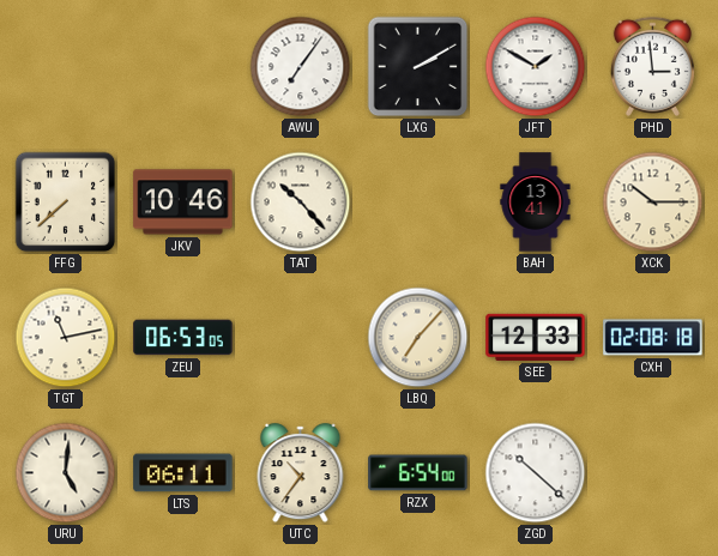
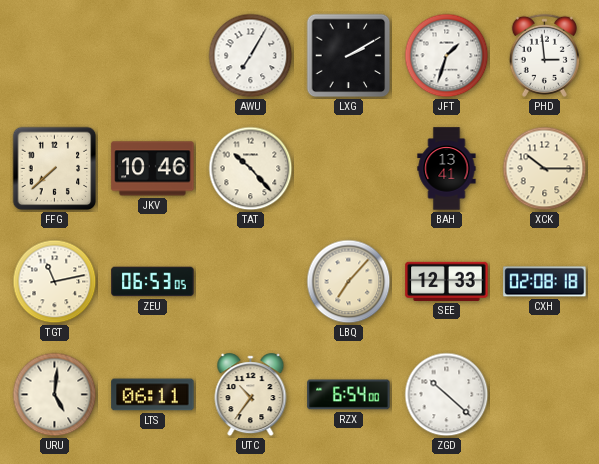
AWU: 7:06 -> 7:05
JFT: 1:50 -> 1:33
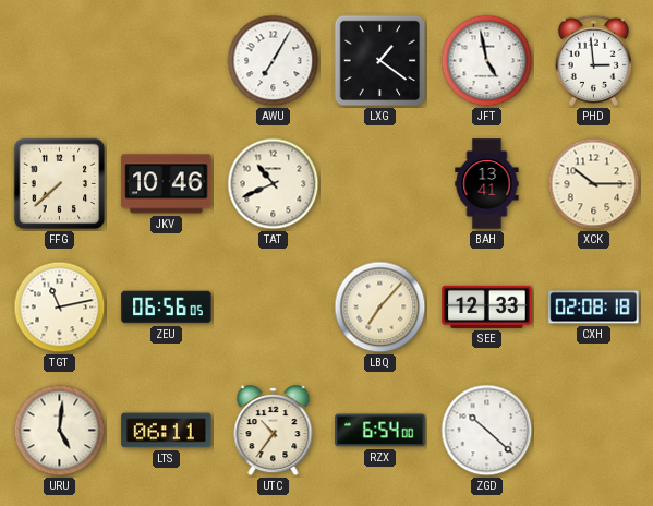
LXG: 2:10 -> 1:21
JFT: 1:33 -> 4:58
TAT: 10:23 -> 10:41
ZEU: 06:53 -> 06:56
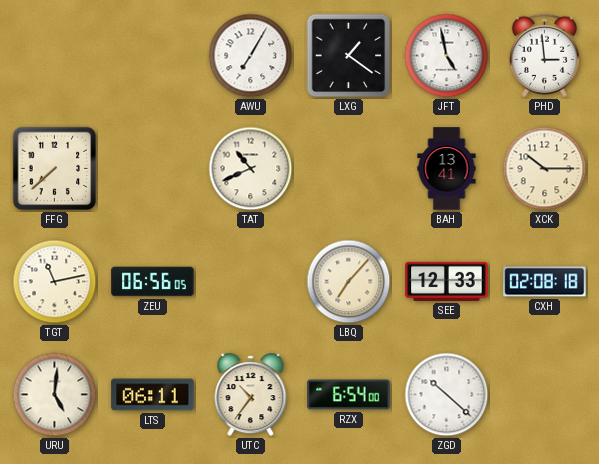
JKV: 10:46 -> none
